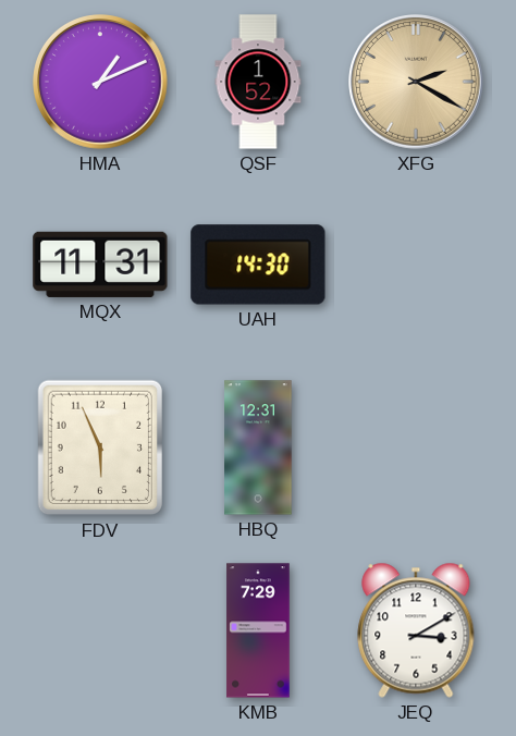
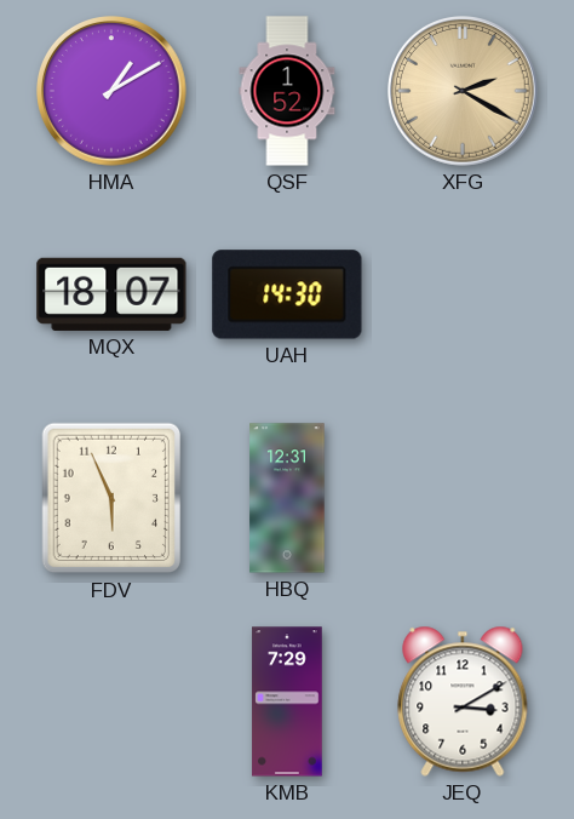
HMA: 1:11 -> 1:10
MQX: 11:31 -> 18:07
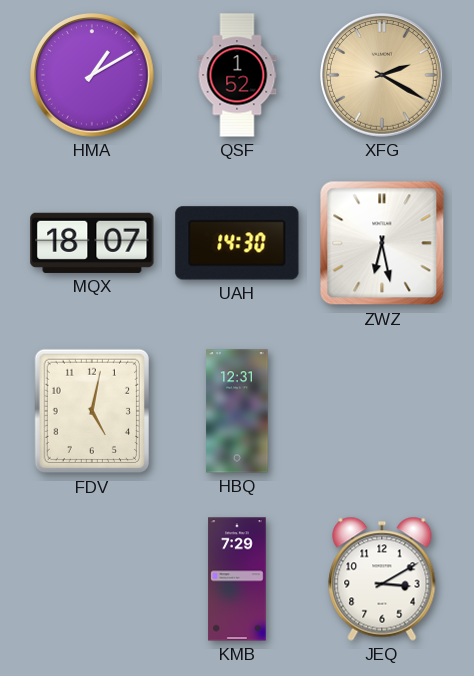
ZWZ: none -> 6:28
FDV: 5:56 -> 5:02
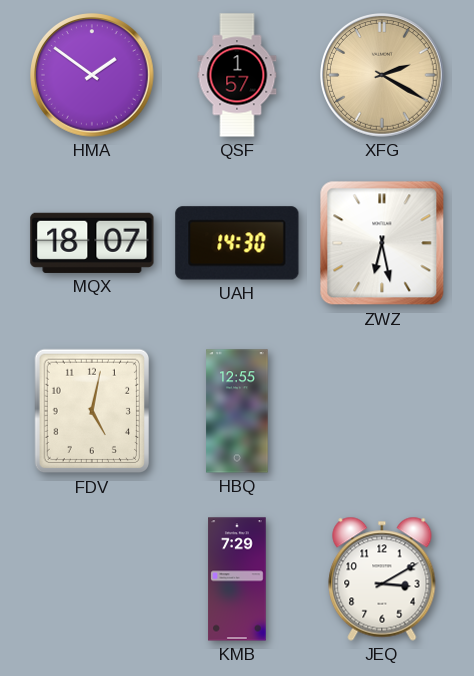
HMA: 1:10 -> 1:51
QSF: 1:52 -> 1:57
HBQ: 12:31 -> 12:55
